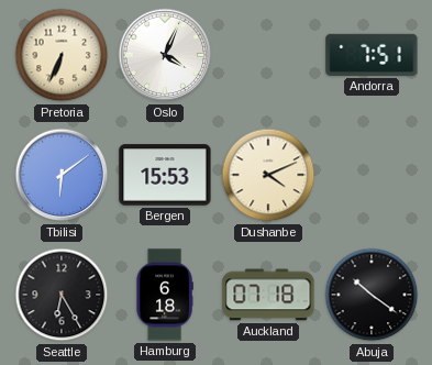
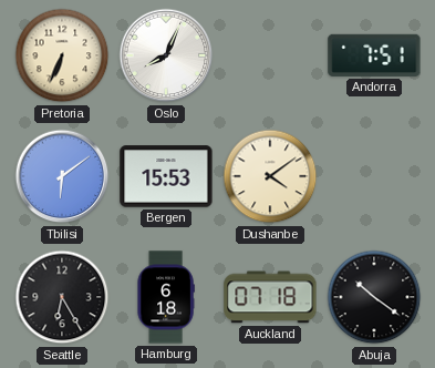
Oslo: 4:04 -> 8:04
Dushanbe: 4:11 -> 4:09
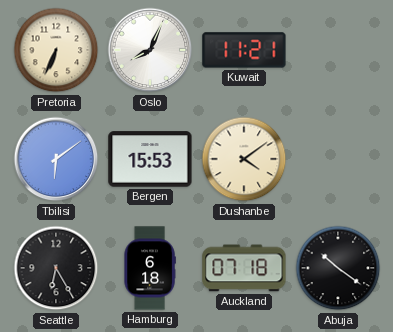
Kuwait: none -> 11:21
Andorra: 7:51 -> none
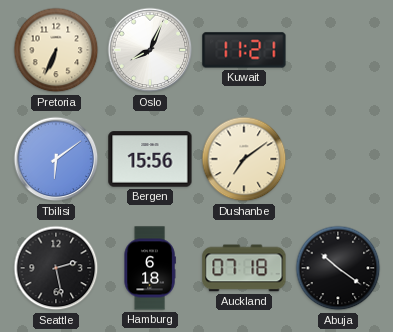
Bergen: 15:53 -> 15:56
Dushanbe: 4:09 -> 7:09
Seattle: 6:25 -> 2:28
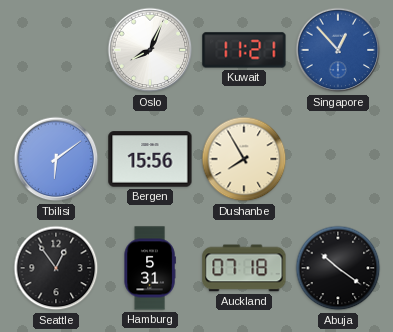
Pretoria: 6:34 -> none
Singapore: none -> 12:53
Dushanbe: 7:09 -> 7:55
Seattle: 2:28 -> 12:54
Hamburg: 6:18 -> 5:31
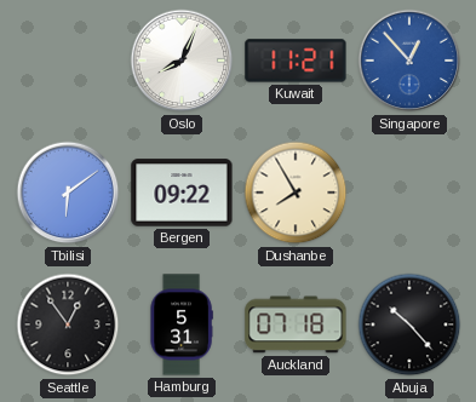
Bergen: 15:56 -> 09:22
Abuja: 10:21 -> 10:23
